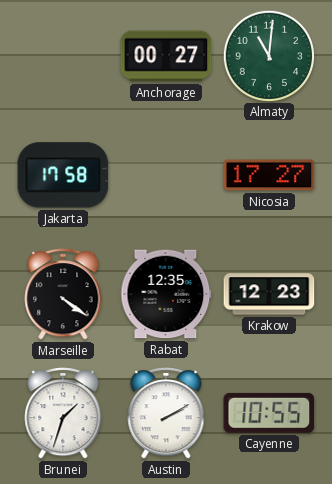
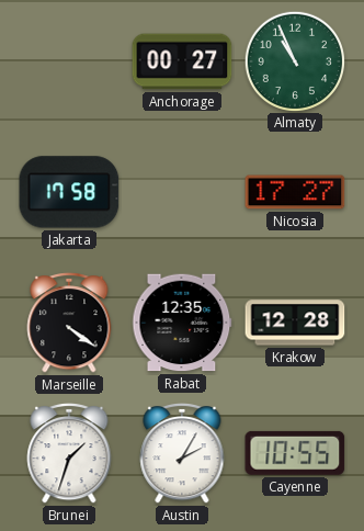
Almaty: 11:01 -> 10:56
Krakow: 12:23 -> 12:28
Austin: 2:10 -> 2:05
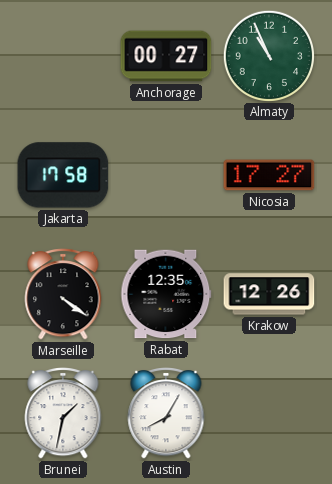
Krakow: 12:28 -> 12:26
Brunei: 1:33 -> 1:32
Austin: 2:05 -> 8:05
Cayenne: 10:55 -> none
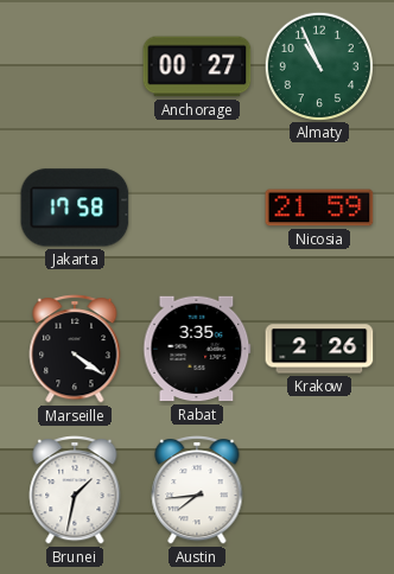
Nicosia: 17:27 -> 21:59
Rabat: 12:35 -> 3:35
Krakow: 12:26 -> 2:26
Austin: 8:05 -> 7:44
